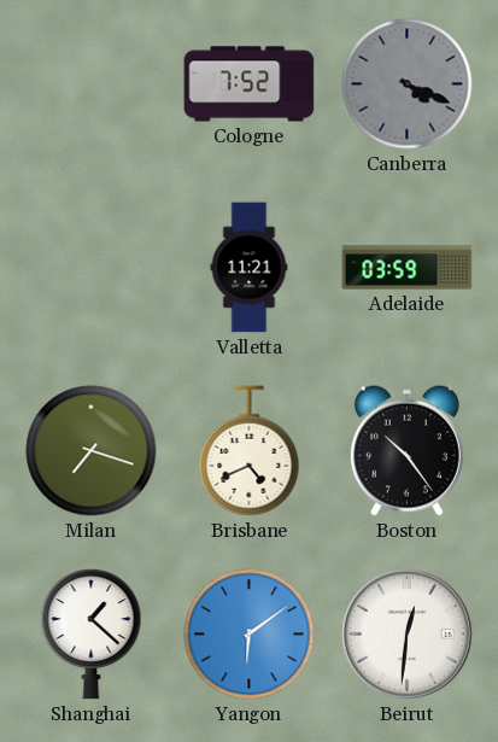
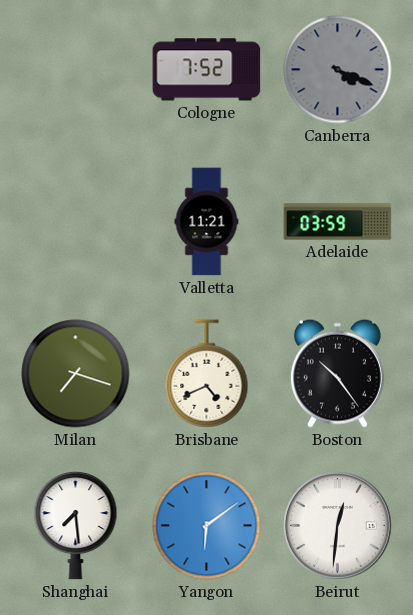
Shanghai: 1:22 -> 7:29
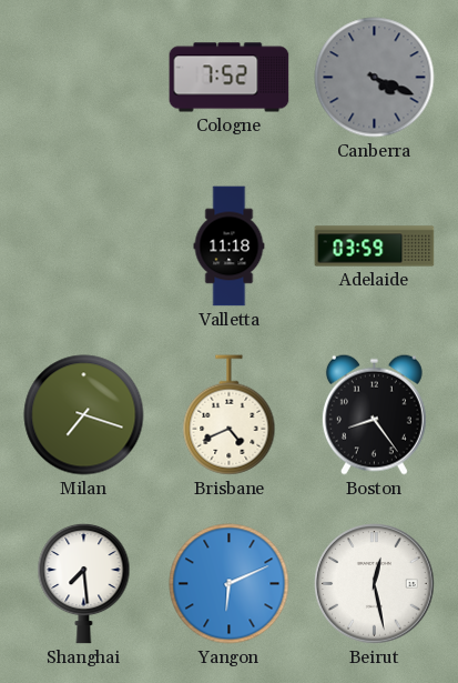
Valletta: 11:21 -> 11:18
Boston: 10:24 -> 8:24
Yangon: 6:09 -> 6:11
Beirut: 12:31 -> 12:28
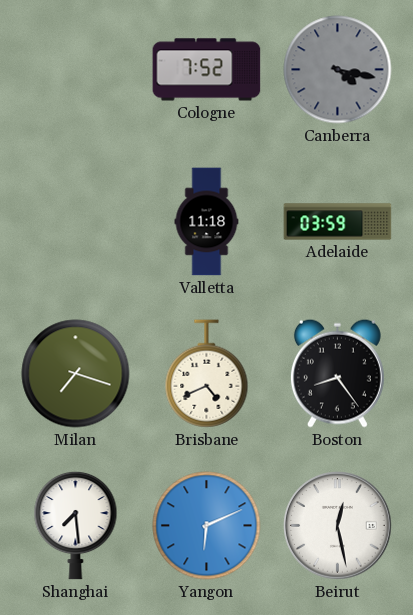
Canberra: 4:19 -> 4:17
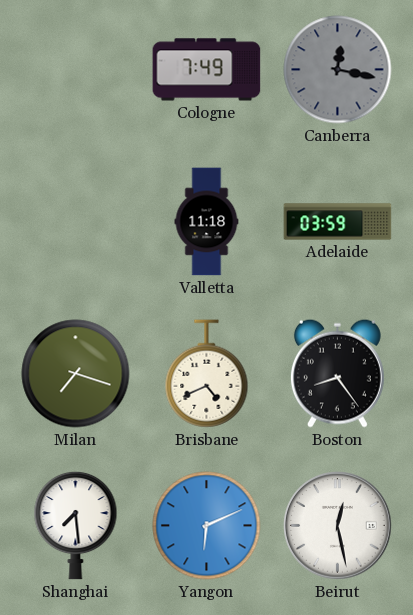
Cologne: 7:52 -> 7:49
Canberra: 4:17 -> 12:17
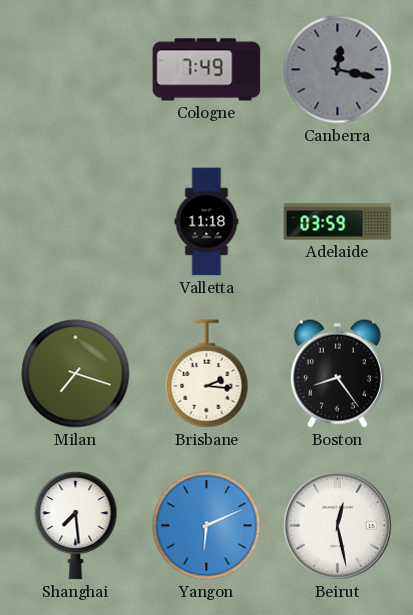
Brisbane: 4:41 -> 2:16
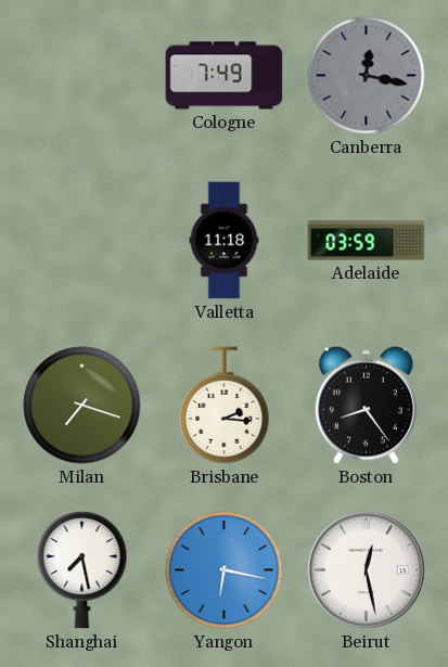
Shanghai: 7:29 -> 7:28
Yangon: 6:11 -> 6:17
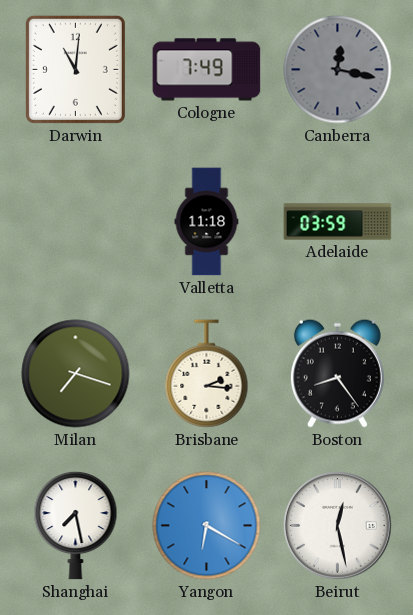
Darwin: none -> 11:01
Yangon: 6:17 -> 6:20
